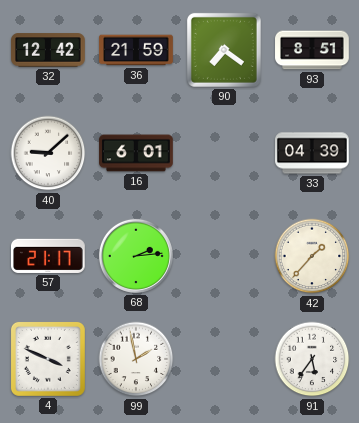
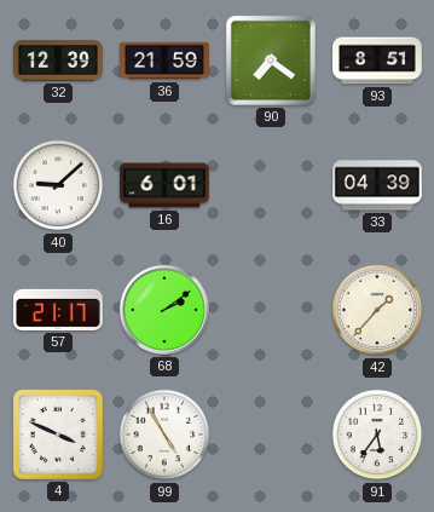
32: 12:42 -> 12:39
68: 2:14 -> 2:09
99: 1:58 -> 4:55
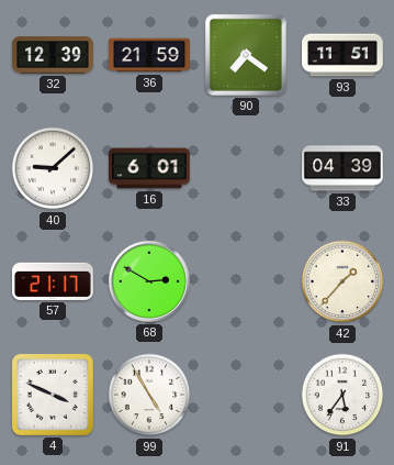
93: 8:51 -> 11:51
68: 2:09 -> 2:50
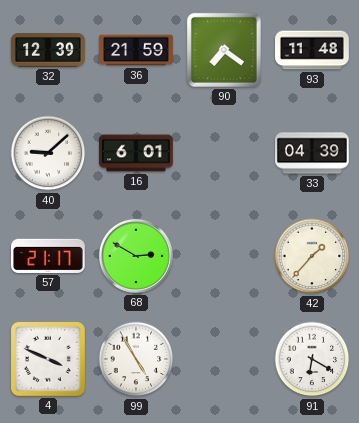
93: 11:51 -> 11:48
91: 5:36 -> 6:20
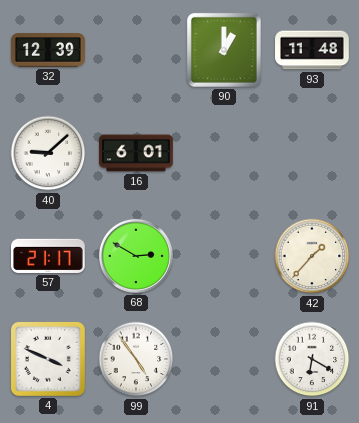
36: 21:59 -> none
90: 7:21 -> 1:00
33: 04:39 -> none
99: 4:55 -> 4:54
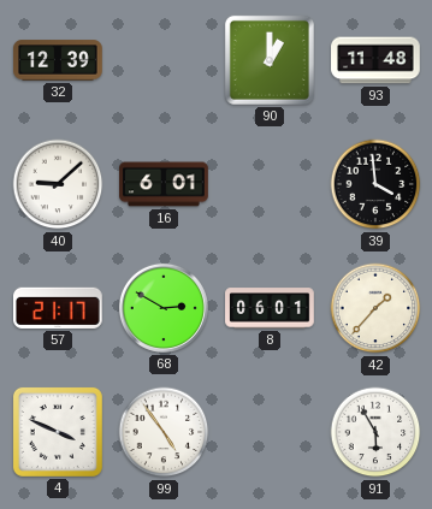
39: none -> 3:59
8: none -> 06:01
91: 6:20 -> 5:55
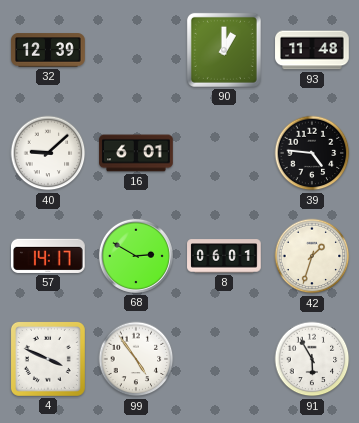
39: 3:59 -> 4:46
57: 21:17 -> 14:17
42: 1:37 -> 1:33
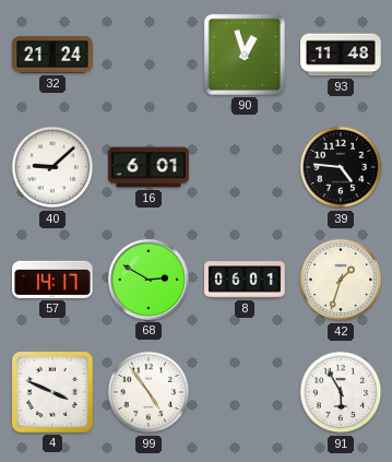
32: 12:39 -> 21:24
90: 1:00 -> 12:57
